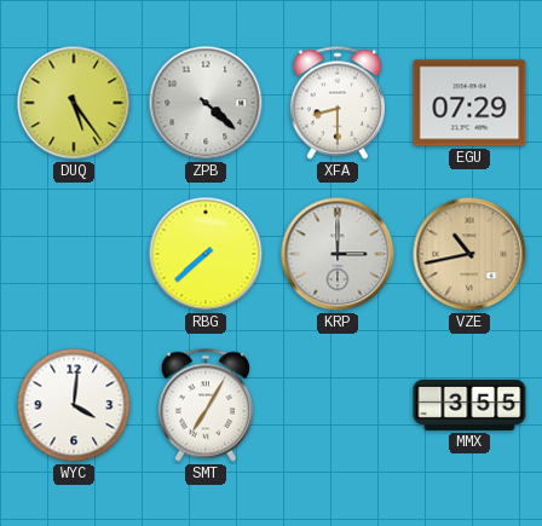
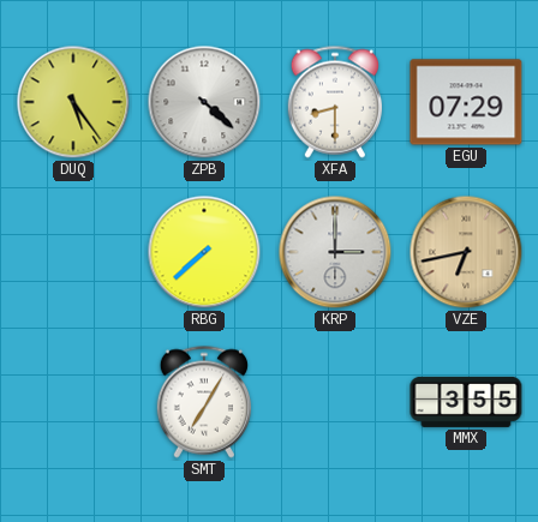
VZE: 10:43 -> 6:43
WYC: 4:01 -> none
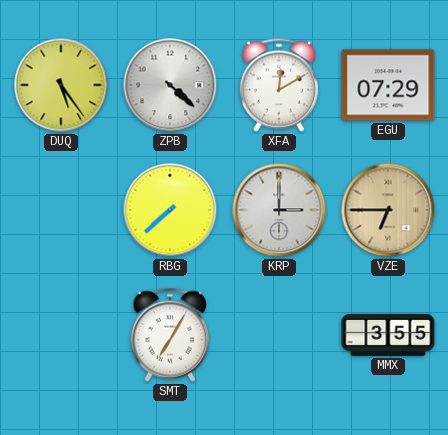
XFA: 8:30 -> 12:10
VZE: 6:43 -> 6:45
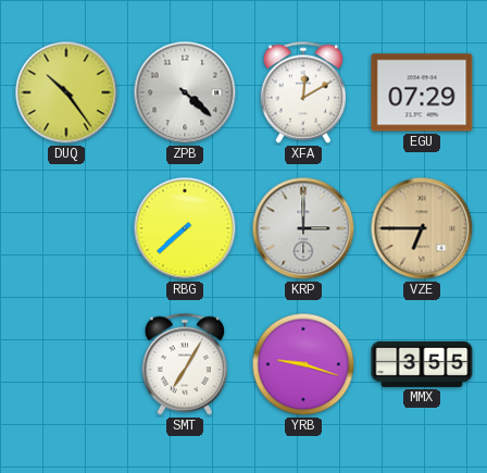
DUQ: 5:24 -> 10:24
YRB: none -> 9:18
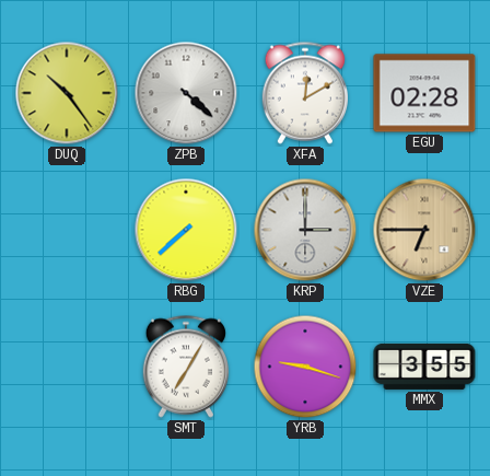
EGU: 07:29 -> 02:28
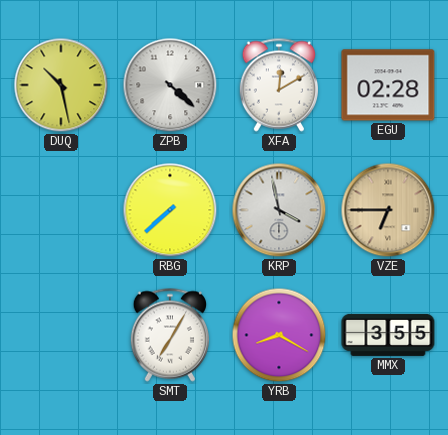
DUQ: 10:24 -> 10:28
KRP: 3:00 -> 3:58
YRB: 9:18 -> 8:20
